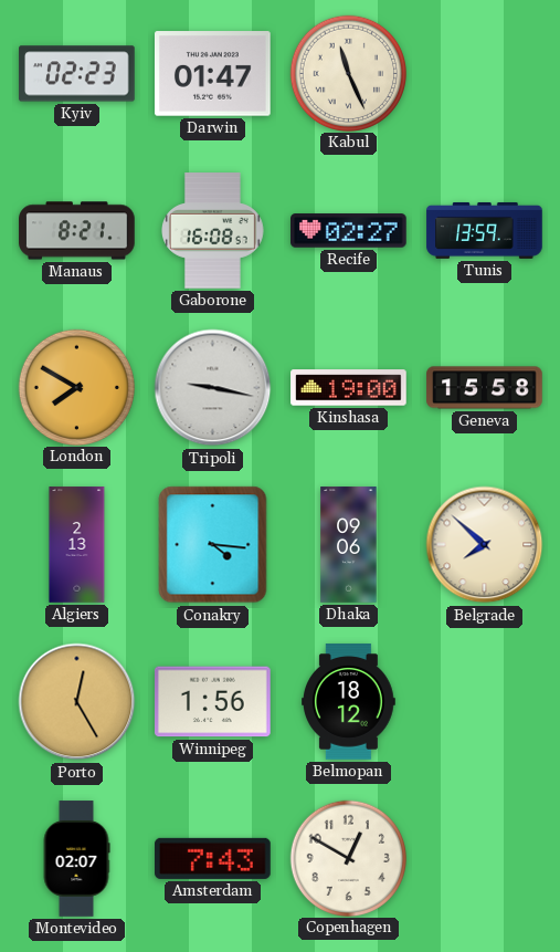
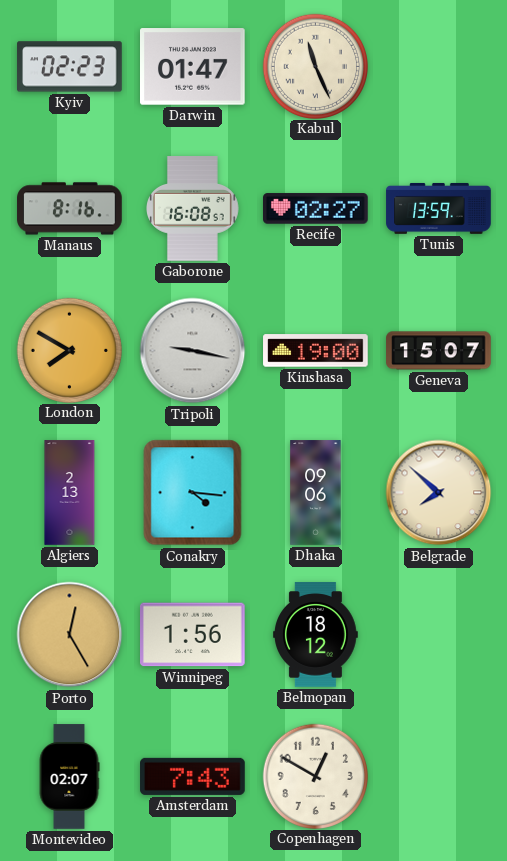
Manaus: 8:21 -> 8:16
Geneva: 15:58 -> 15:07
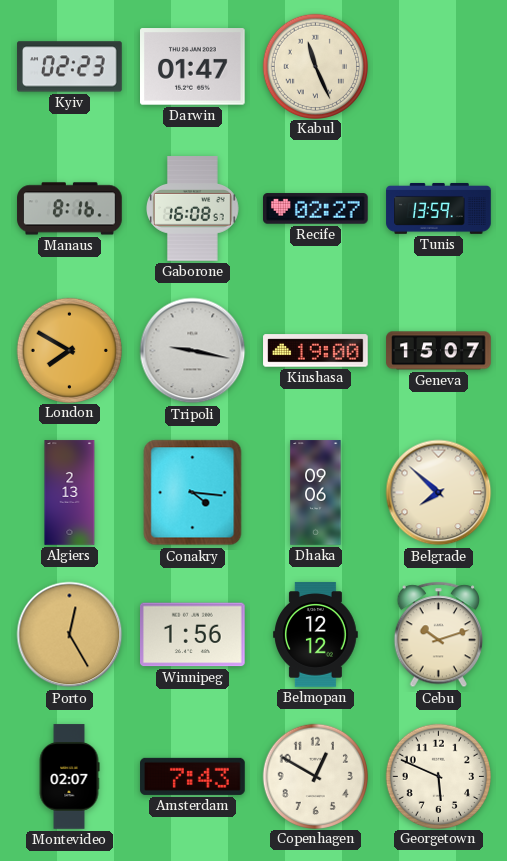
Belmopan: 18:12 -> 12:12
Cebu: none -> 10:12
Georgetown: none -> 5:49
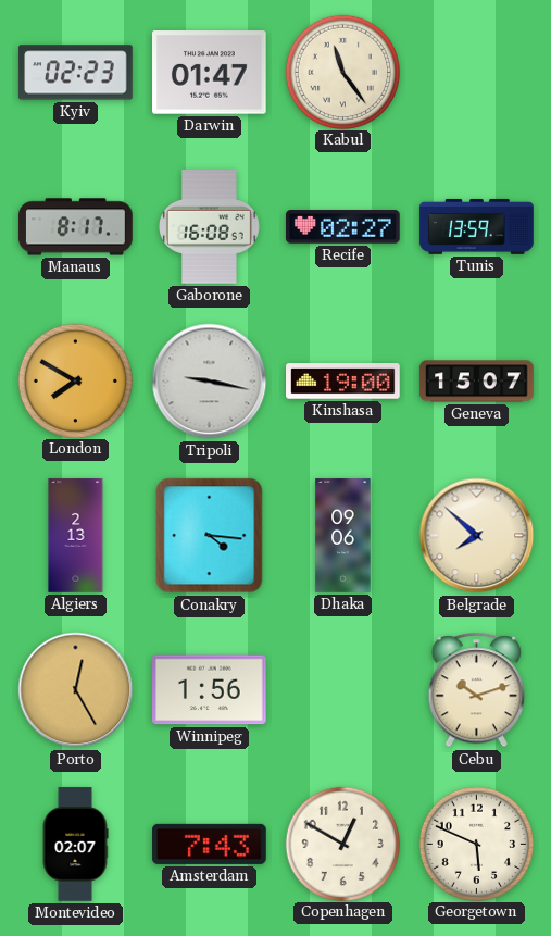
Kabul: 11:26 -> 11:24
Manaus: 8:16 -> 8:17
Belmopan: 12:12 -> none
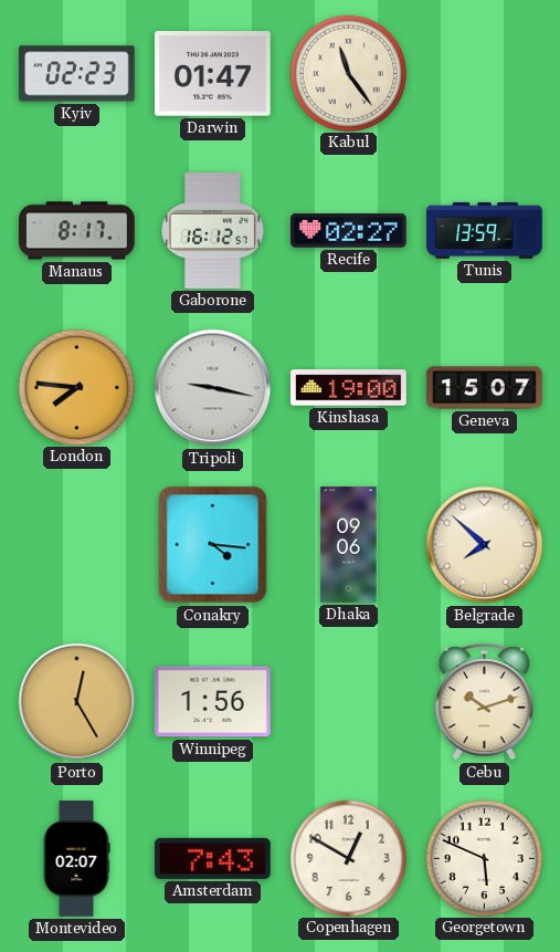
Gaborone: 16:08 -> 16:12
London: 7:50 -> 7:46
Algiers: 2:13 -> none
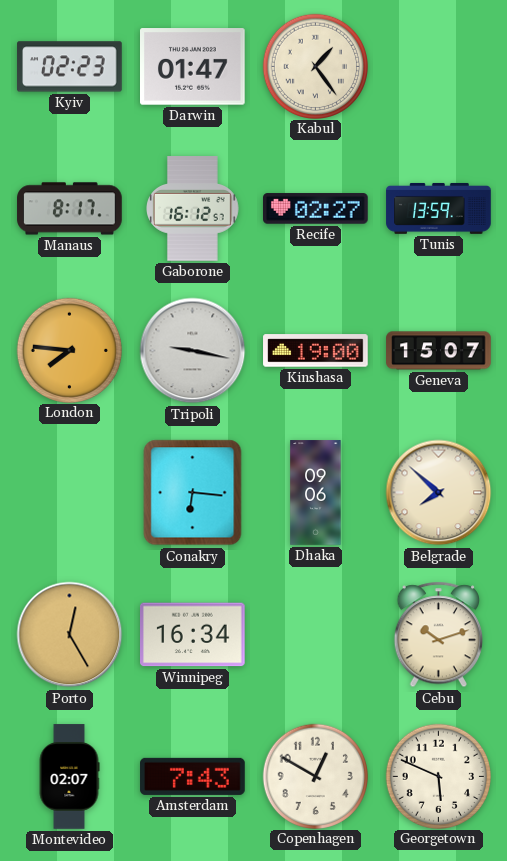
Kabul: 11:24 -> 1:24
Conakry: 4:16 -> 6:16
Winnipeg: 1:56 -> 16:34
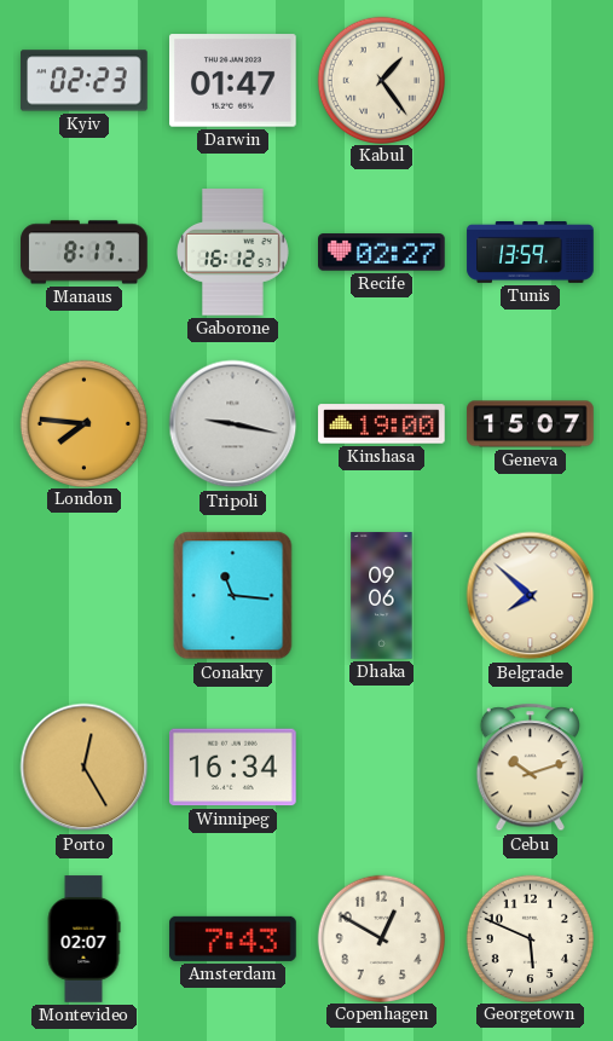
Conakry: 6:16 -> 11:16
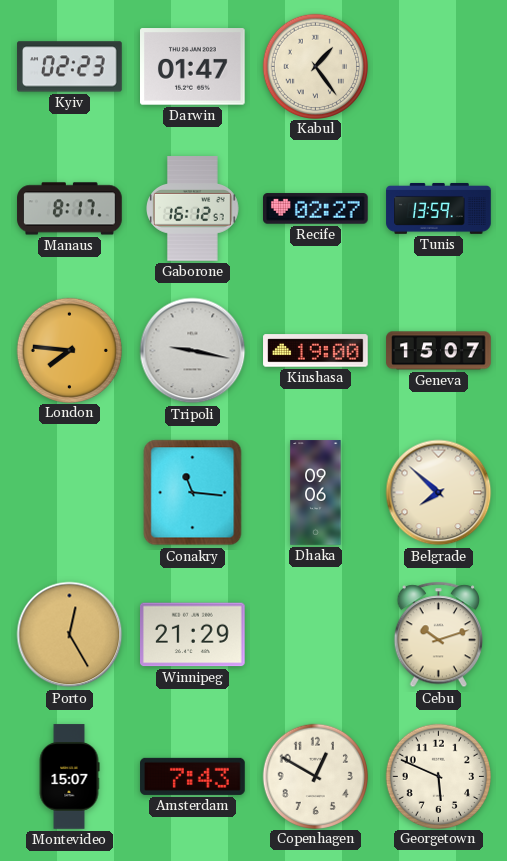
Winnipeg: 16:34 -> 21:29
Montevideo: 02:07 -> 15:07
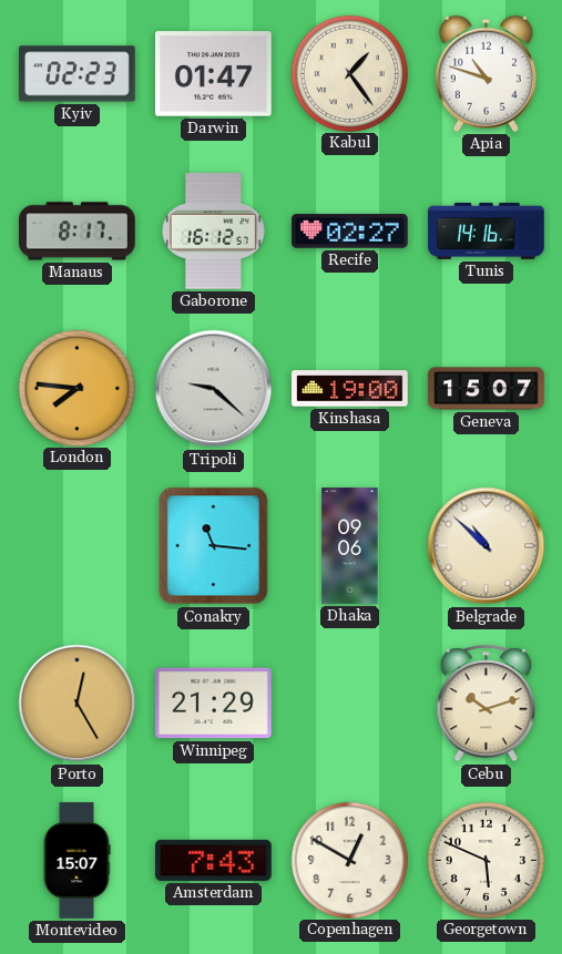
Apia: none -> 10:48
Tunis: 13:59 -> 14:16
Tripoli: 9:17 -> 9:22
Belgrade: 7:52 -> 10:52
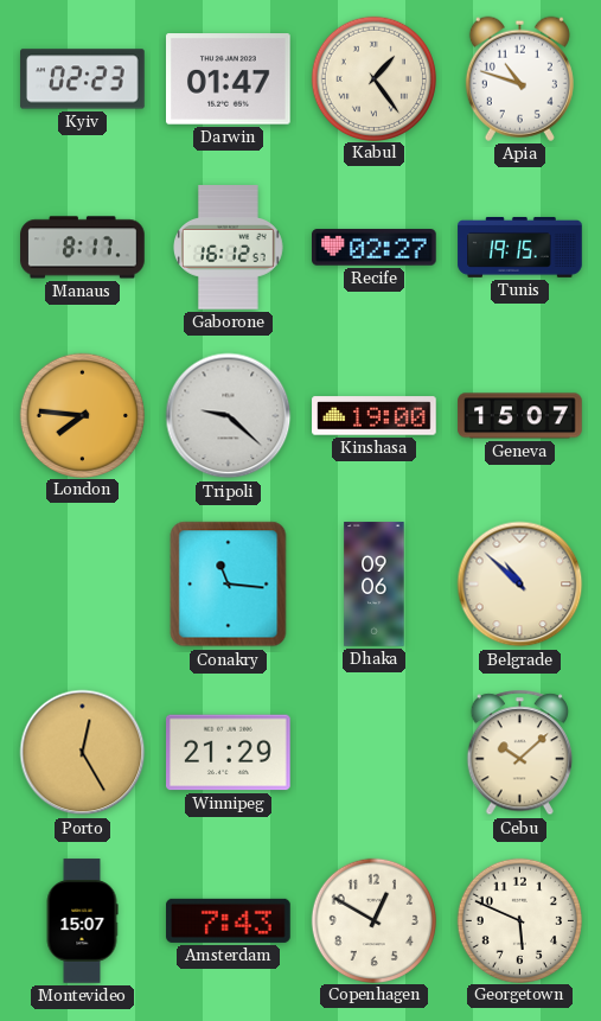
Tunis: 14:16 -> 19:15
Cebu: 10:12 -> 10:08
